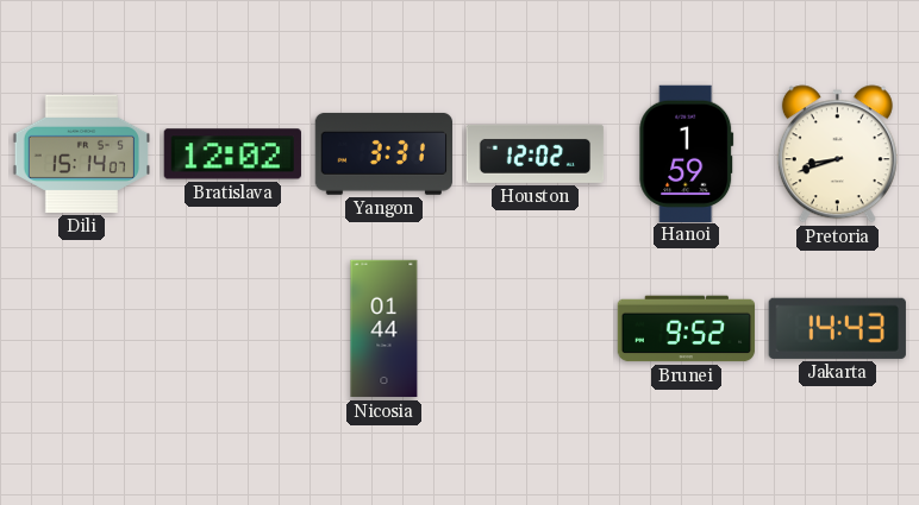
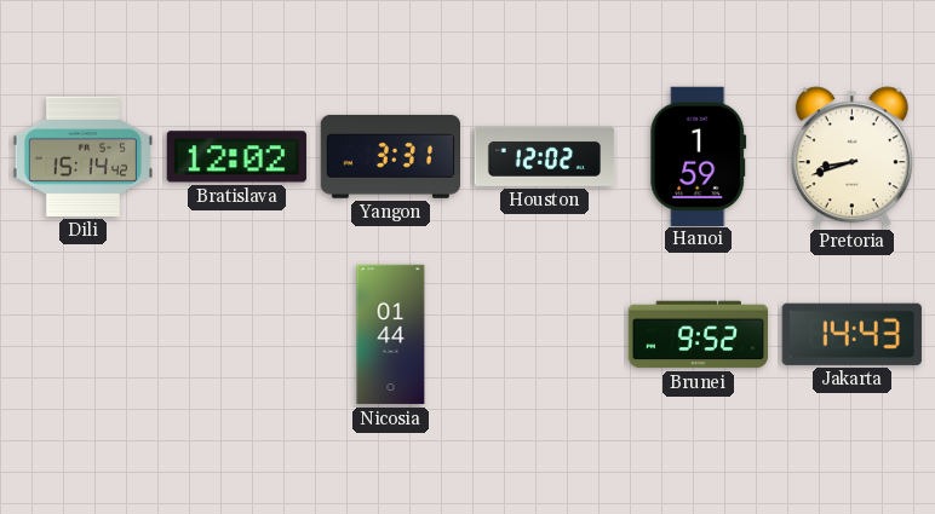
Dili: 15:14:07 -> 15:14:42
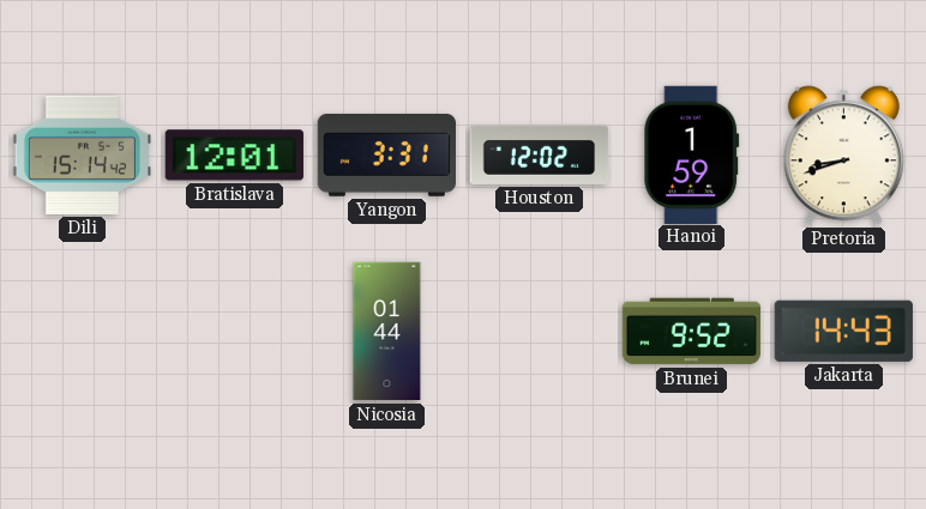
Bratislava: 12:02 -> 12:01
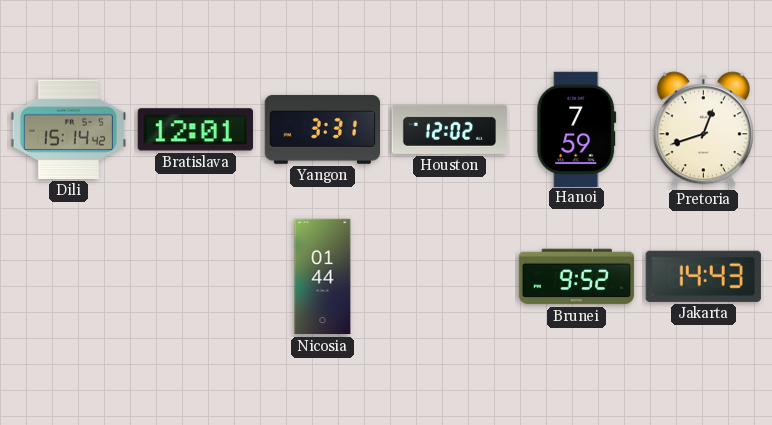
Hanoi: 1:59 -> 7:59
Pretoria: 8:42 -> 12:42
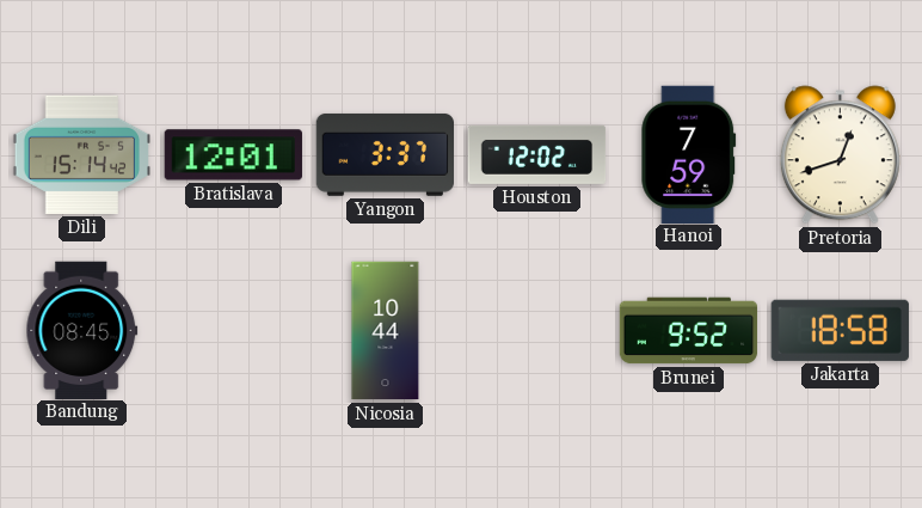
Yangon: 3:31 -> 3:37
Bandung: none -> 08:45
Nicosia: 01:44 -> 10:44
Jakarta: 14:43 -> 18:58
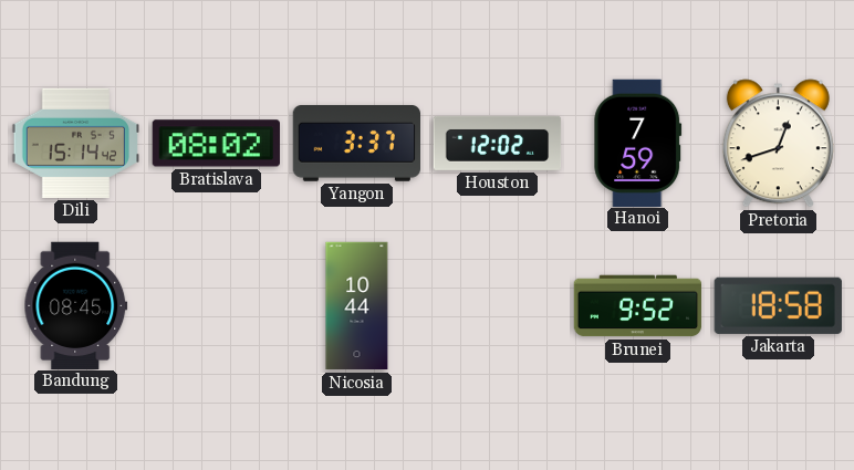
Bratislava: 12:01 -> 08:02
